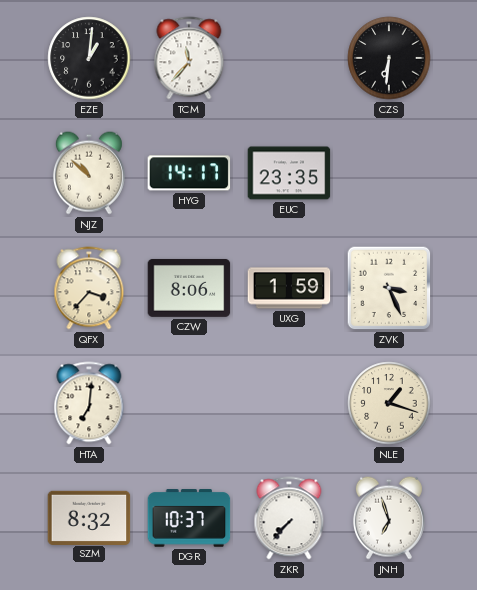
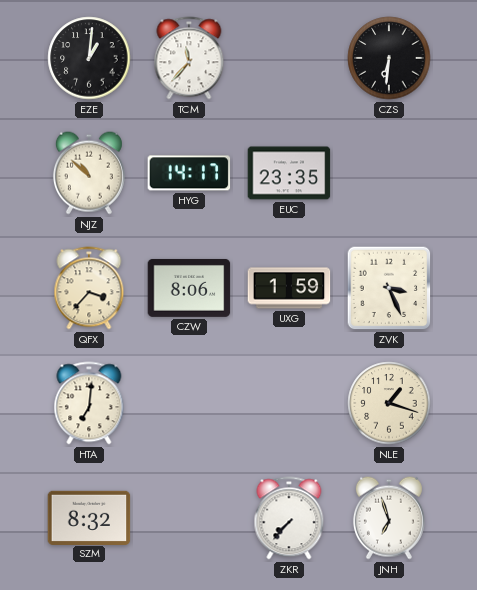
DGR: 10:37 -> none
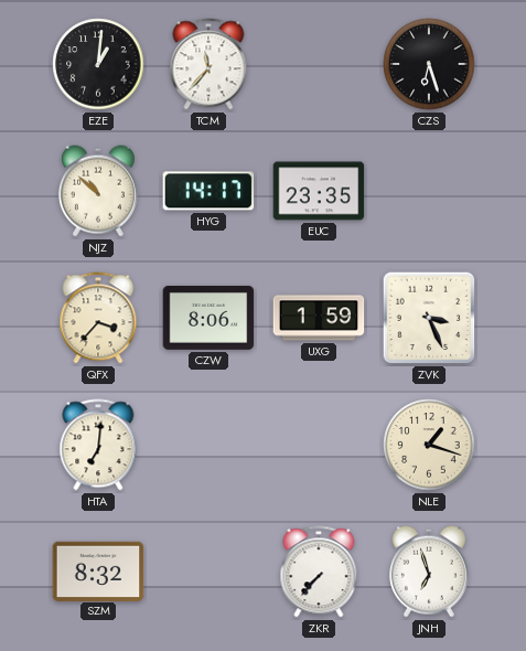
CZS: 6:31 -> 6:27
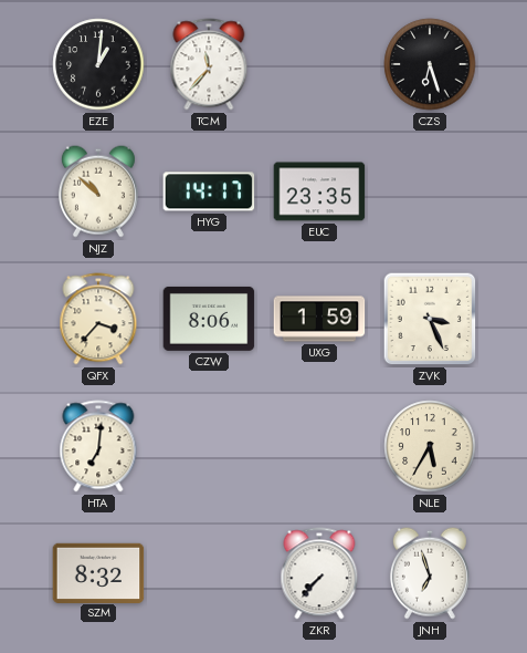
NLE: 1:18 -> 5:35
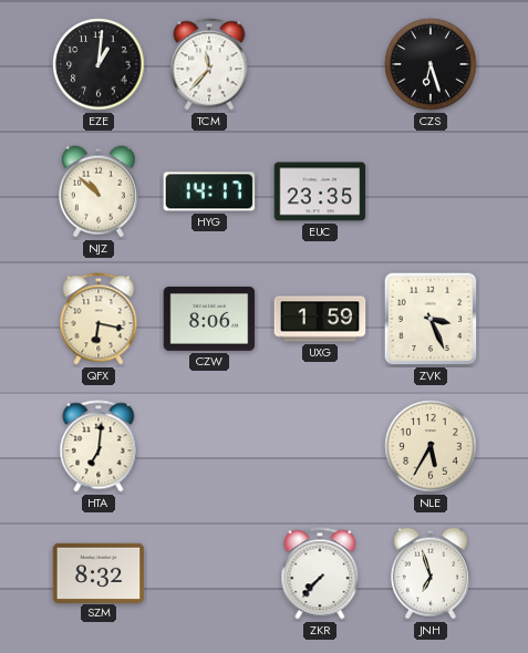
QFX: 3:37 -> 6:17
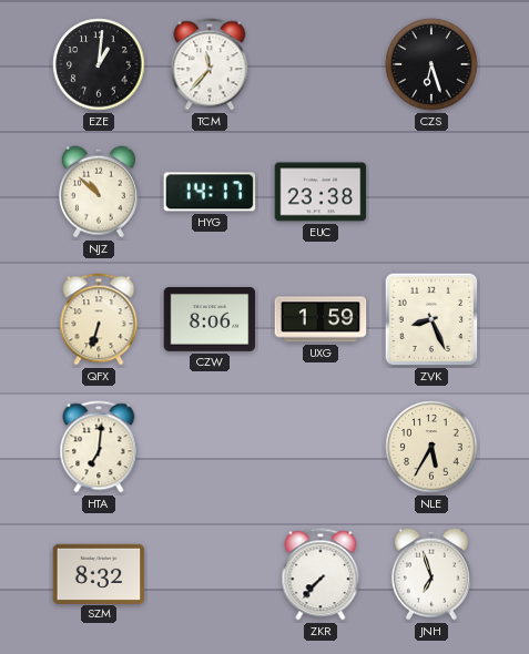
EUC: 23:35 -> 23:38
QFX: 6:17 -> 6:33
ZVK: 3:26 -> 8:26
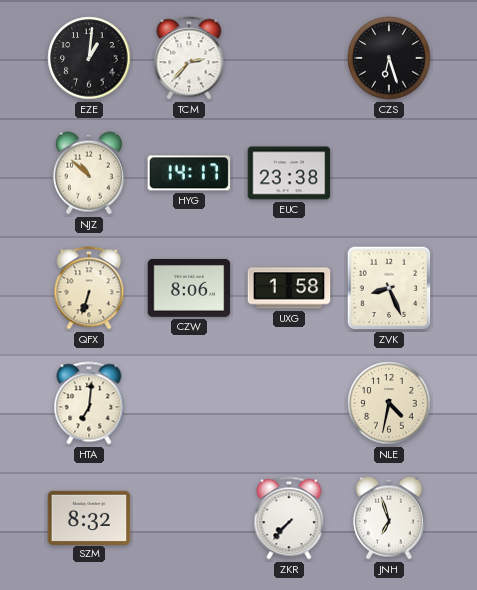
TCM: 11:37 -> 2:37
UXG: 1:59 -> 1:58
NLE: 5:35 -> 4:32
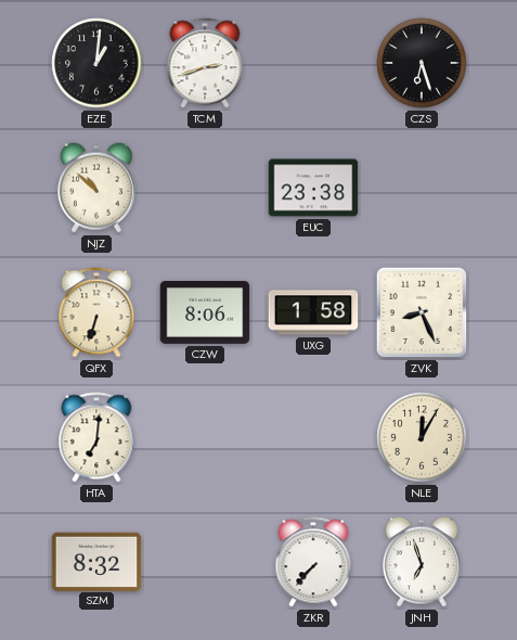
TCM: 2:37 -> 2:42
HYG: 14:17 -> none
NLE: 4:32 -> 12:05
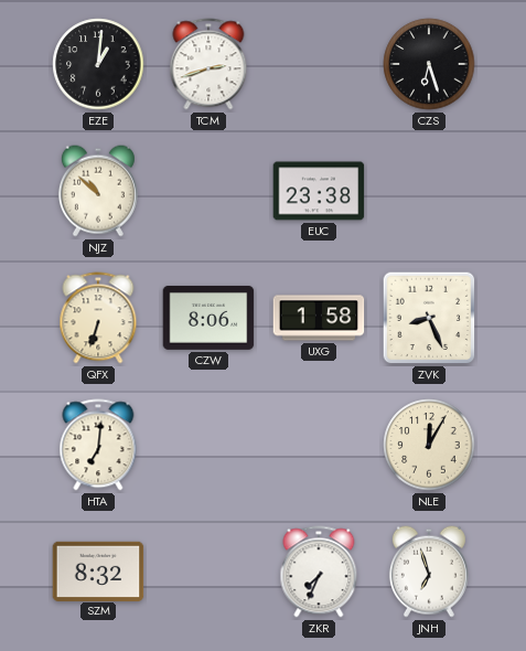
ZKR: 7:37 -> 7:34
